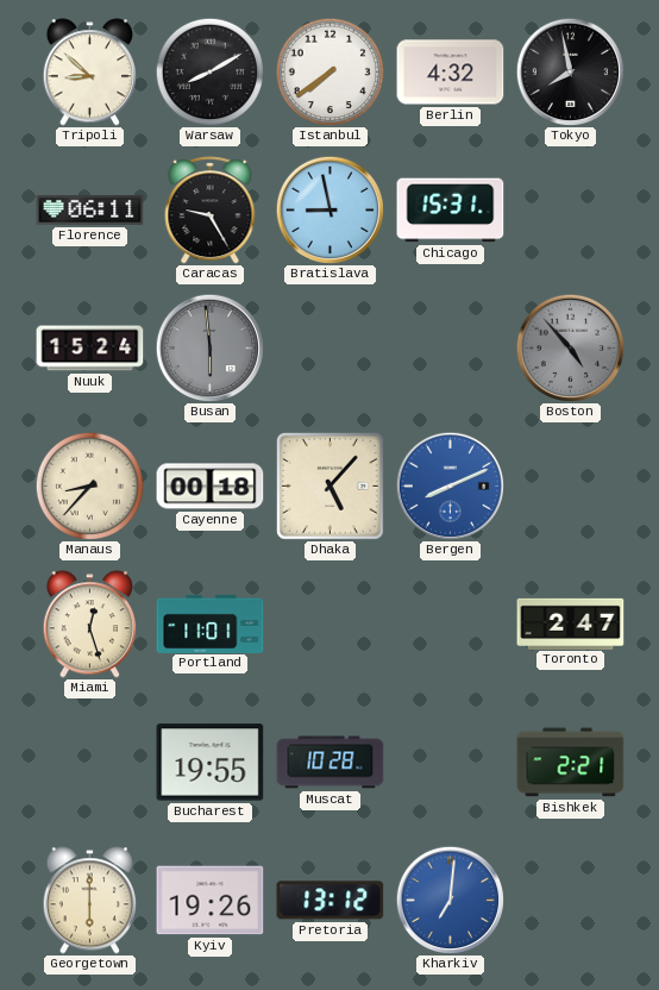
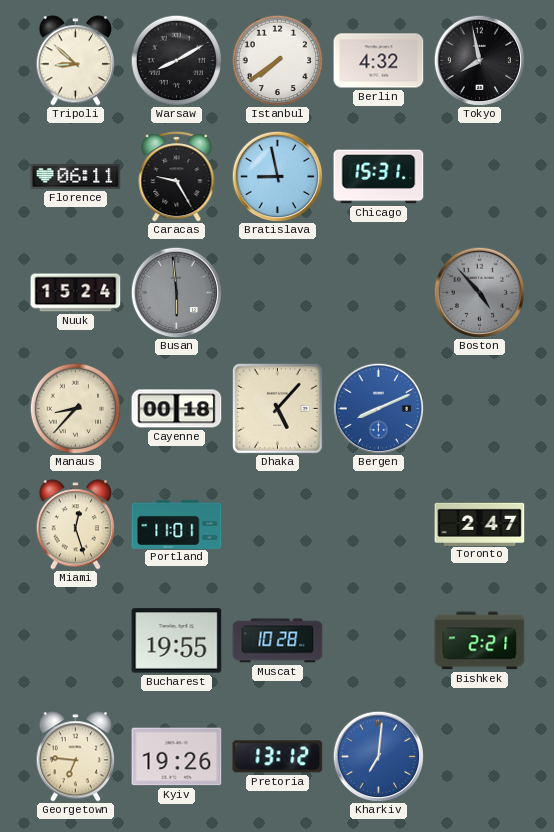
Georgetown: 6:00 -> 6:46
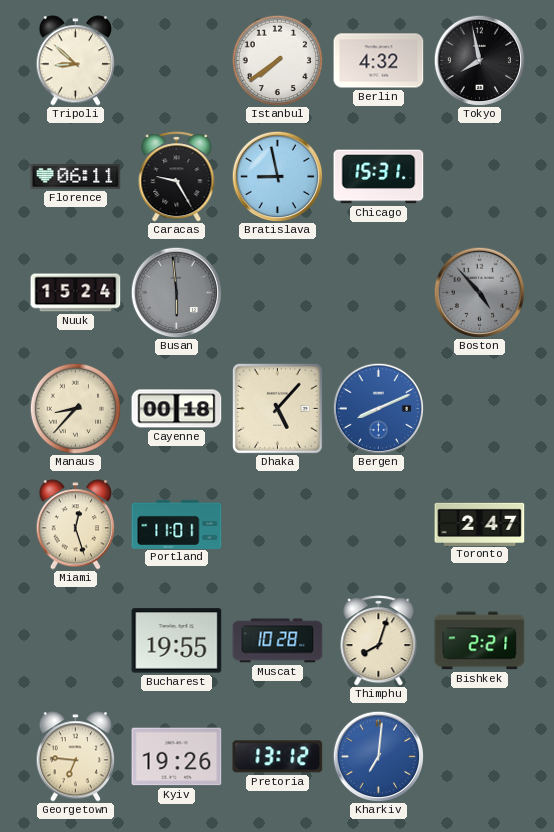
Warsaw: 8:10 -> none
Thimphu: none -> 8:03
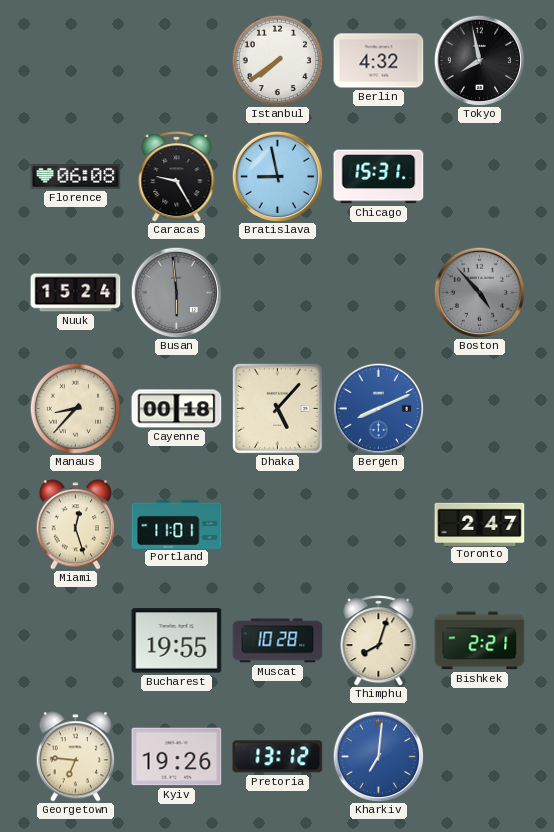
Tripoli: 8:52 -> none
Florence: 06:11 -> 06:08
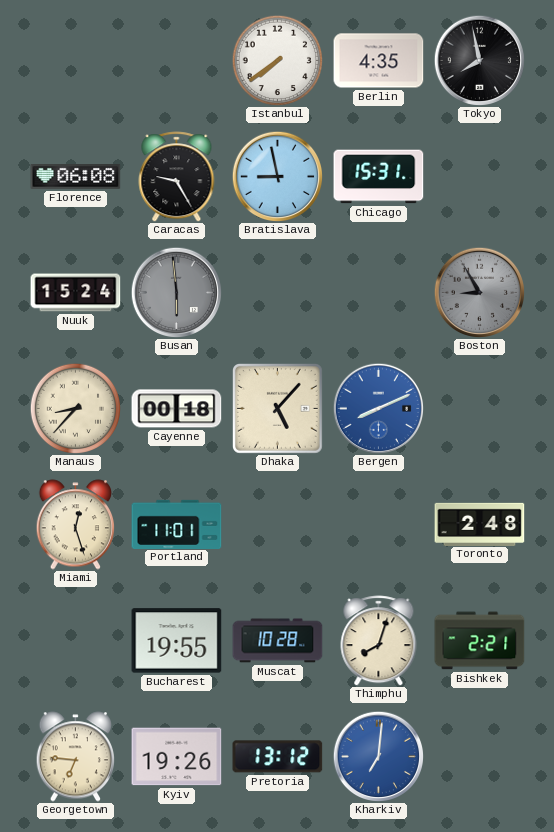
Berlin: 4:32 -> 4:35
Boston: 4:53 -> 8:55
Toronto: 2:47 -> 2:48
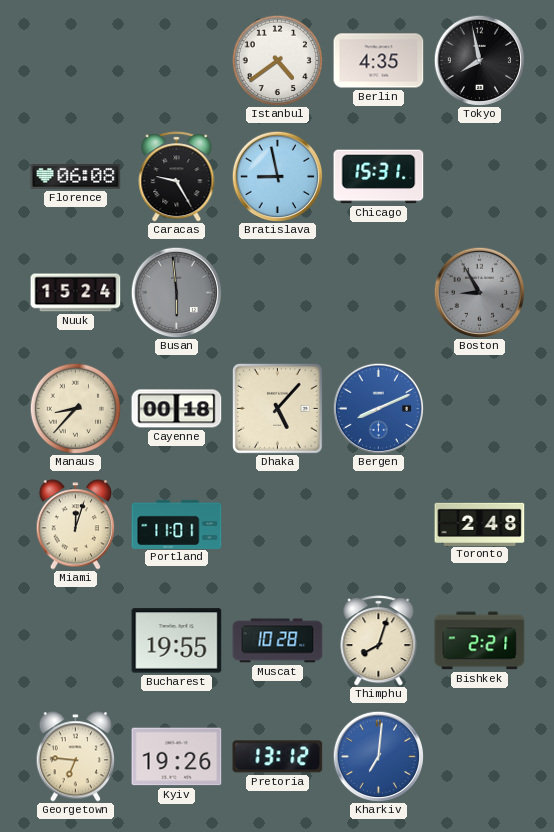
Istanbul: 7:39 -> 4:39
Miami: 12:27 -> 12:03
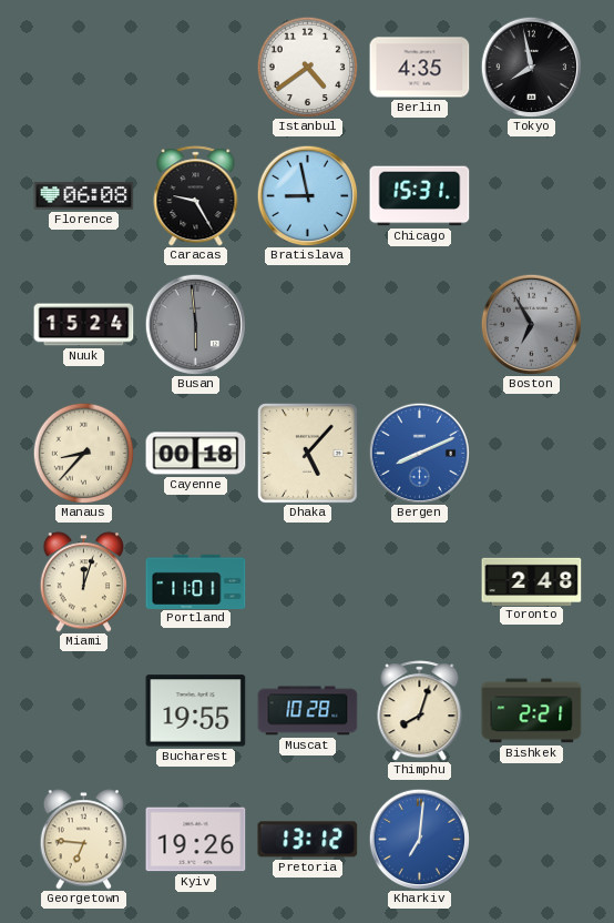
Boston: 8:55 -> 6:55
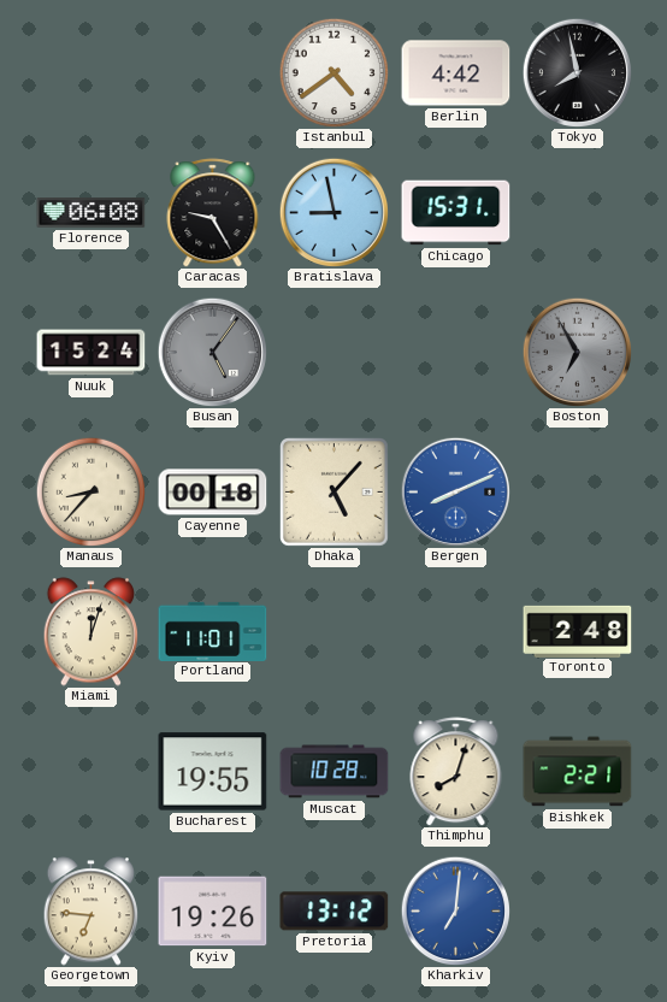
Berlin: 4:35 -> 4:42
Busan: 5:59 -> 5:06
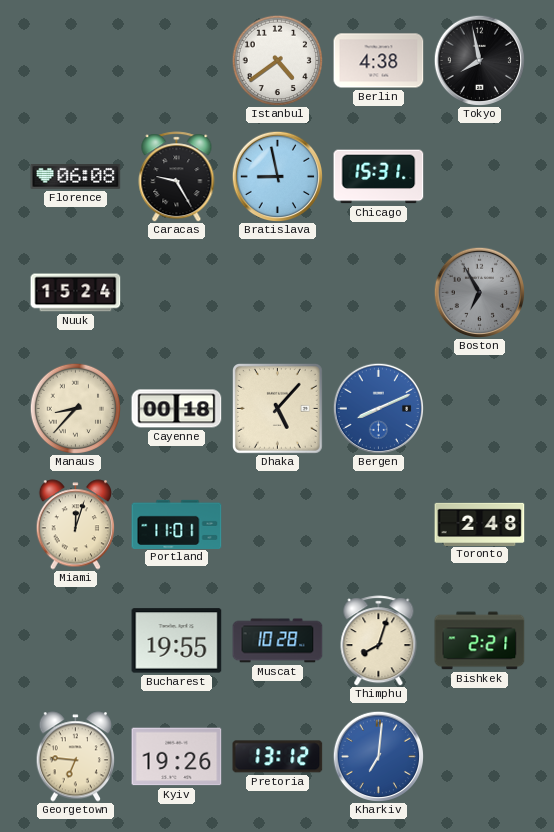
Berlin: 4:42 -> 4:38
Busan: 5:06 -> none
